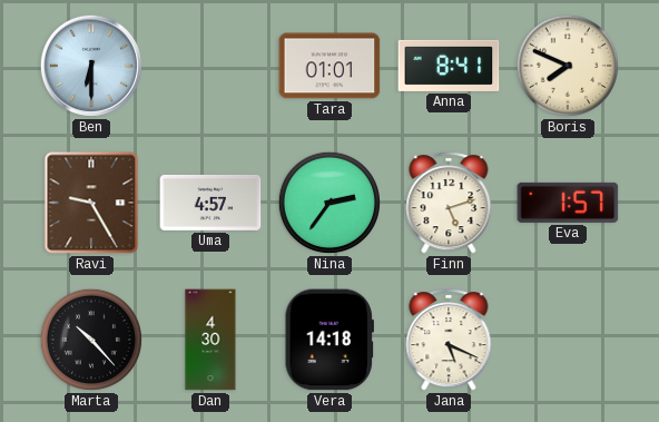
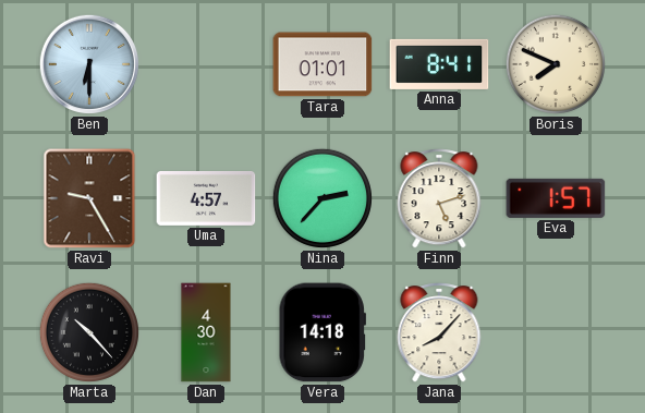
Nina: 2:36 -> 2:37
Jana: 5:19 -> 8:07
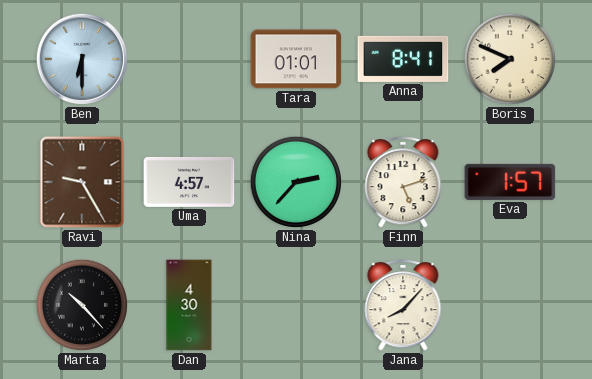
Vera: 14:18 -> none
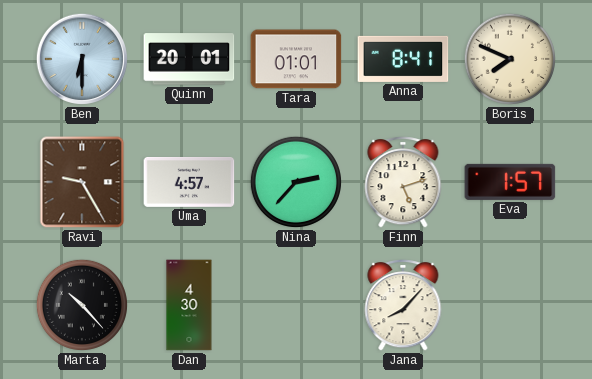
Quinn: none -> 20:01
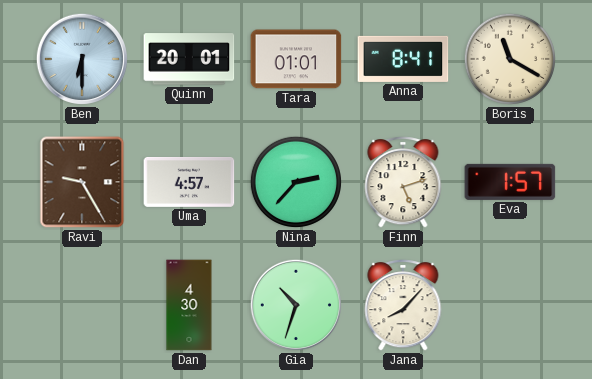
Boris: 7:49 -> 11:20
Marta: 10:23 -> none
Gia: none -> 10:33
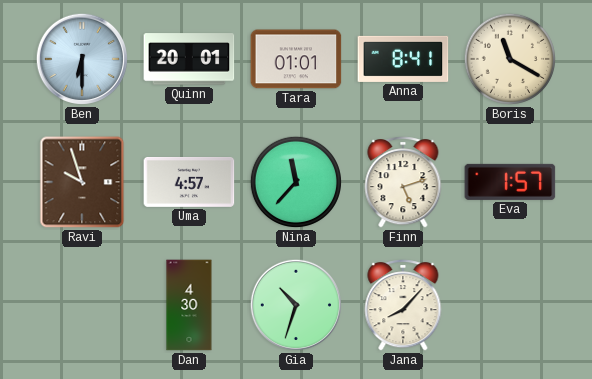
Ravi: 9:25 -> 9:57
Nina: 2:37 -> 11:37
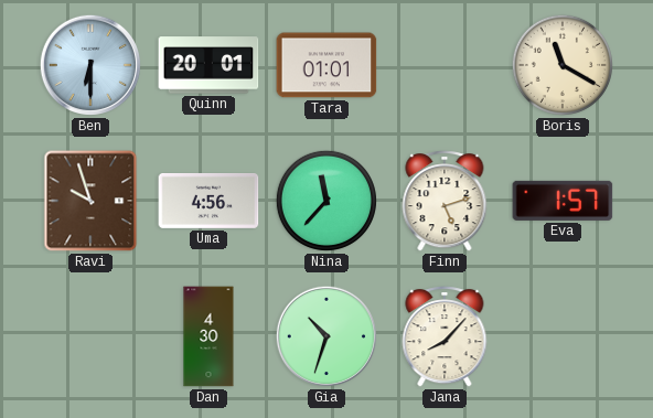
Anna: 8:41 -> none
Uma: 4:57 -> 4:56
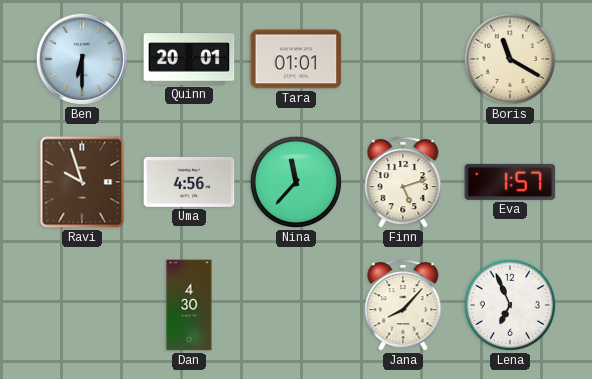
Gia: 10:33 -> none
Lena: none -> 6:56
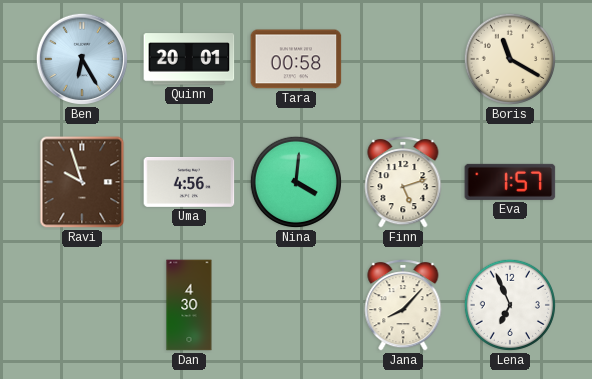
Ben: 6:30 -> 6:25
Tara: 01:01 -> 00:58
Nina: 11:37 -> 4:01
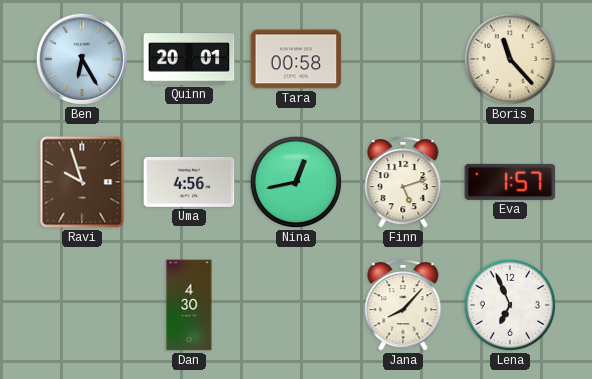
Boris: 11:20 -> 11:23
Nina: 4:01 -> 12:43
